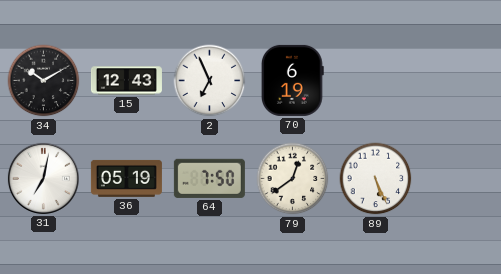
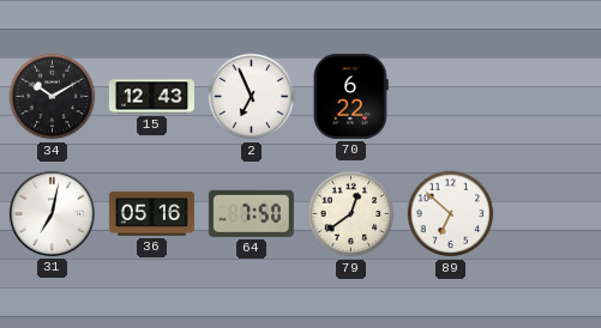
70: 6:19 -> 6:22
36: 05:19 -> 05:16
89: 5:26 -> 6:52
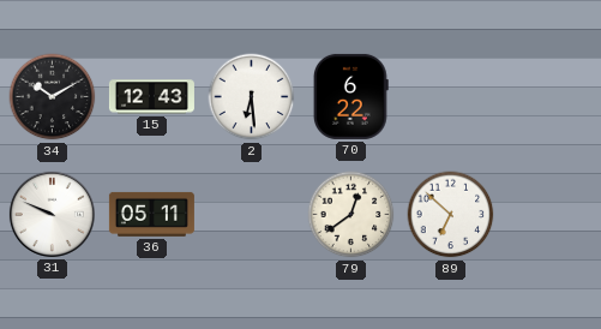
2: 6:56 -> 6:29
31: 7:02 -> 9:49
36: 05:16 -> 05:11
64: 7:50 -> none
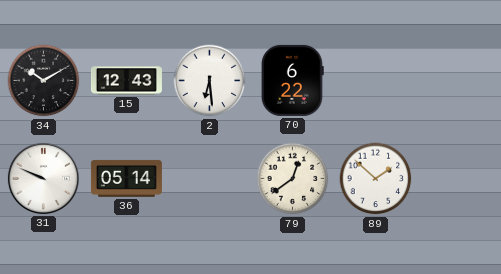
36: 05:11 -> 05:14
89: 6:52 -> 1:52
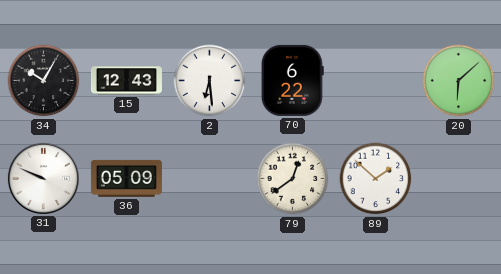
34: 10:10 -> 10:05
20: none -> 6:08
36: 05:14 -> 05:09
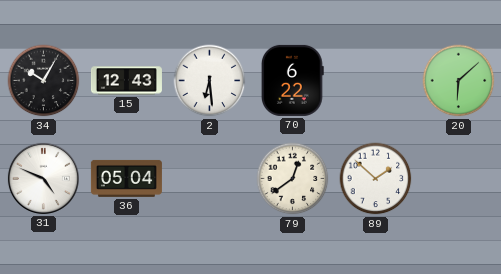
31: 9:49 -> 4:49
36: 05:09 -> 05:04
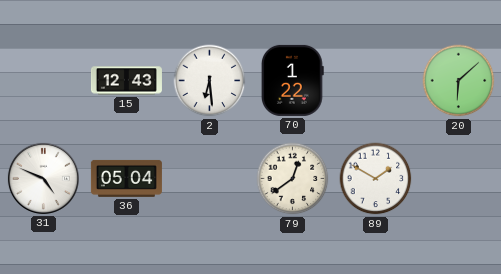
34: 10:05 -> none
70: 6:22 -> 1:22
89: 1:52 -> 1:50
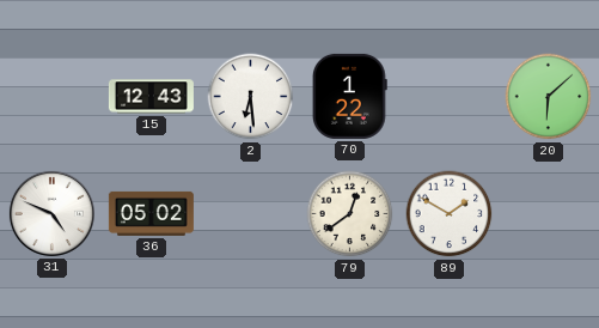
36: 05:04 -> 05:02
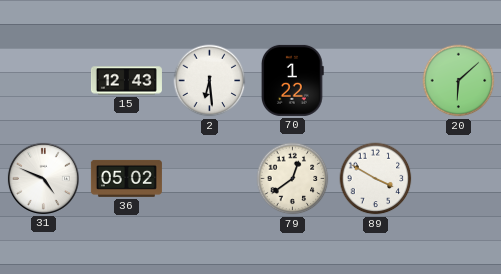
89: 1:50 -> 3:50
